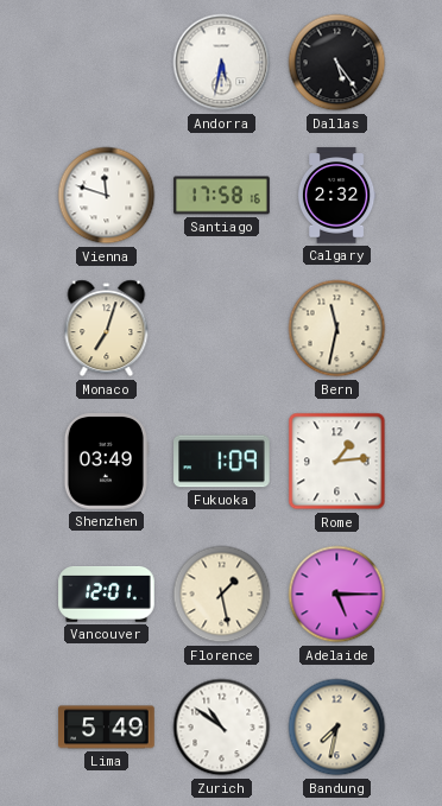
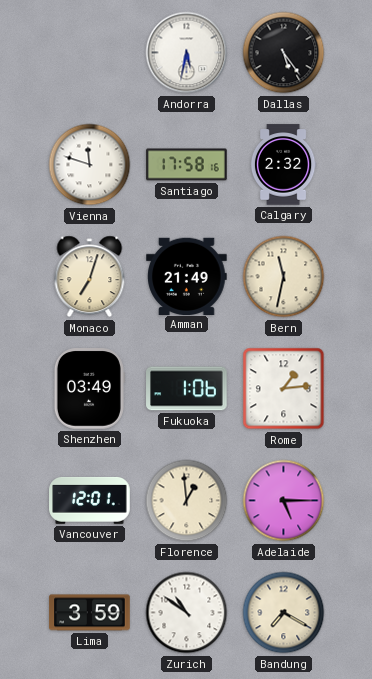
Amman: none -> 21:49
Fukuoka: 1:09 -> 1:06
Florence: 1:28 -> 12:59
Lima: 5:49 -> 3:59
Bandung: 7:32 -> 7:20
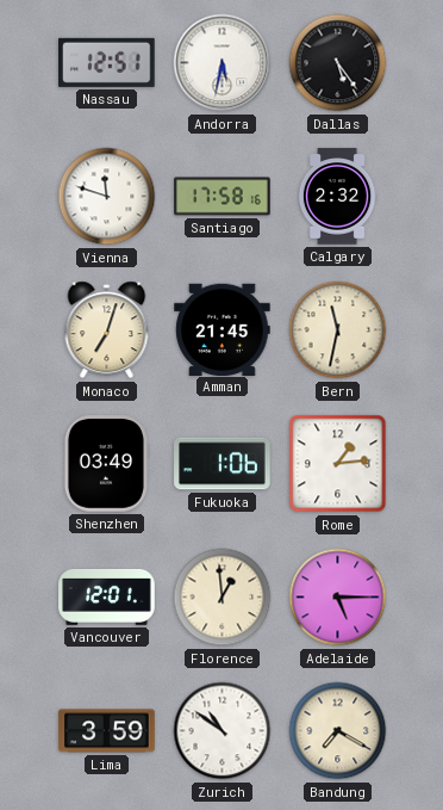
Nassau: none -> 12:51
Amman: 21:49 -> 21:45
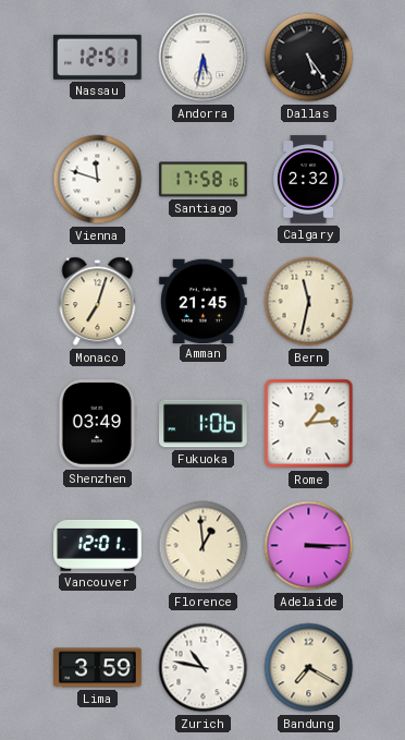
Adelaide: 5:15 -> 3:15
Zurich: 10:51 -> 10:47
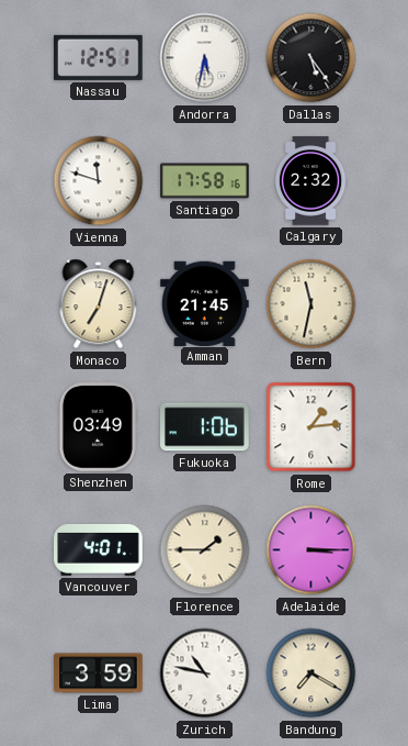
Vancouver: 12:01 -> 4:01
Florence: 12:59 -> 1:45
